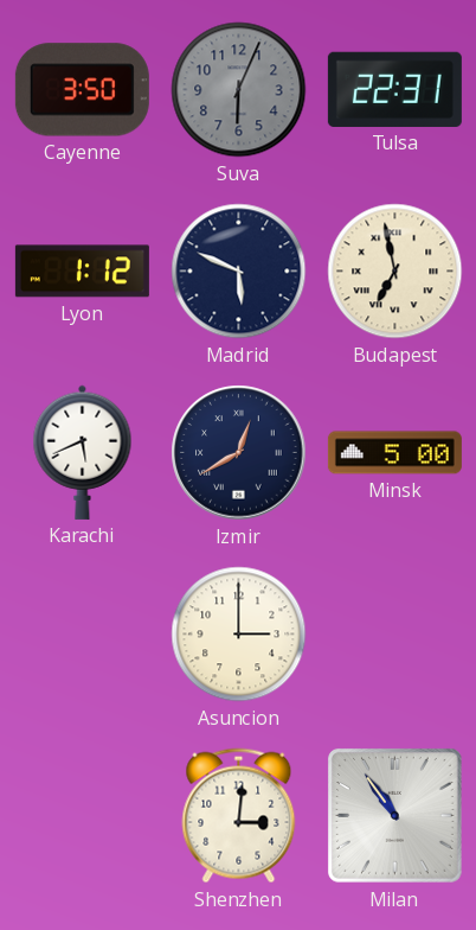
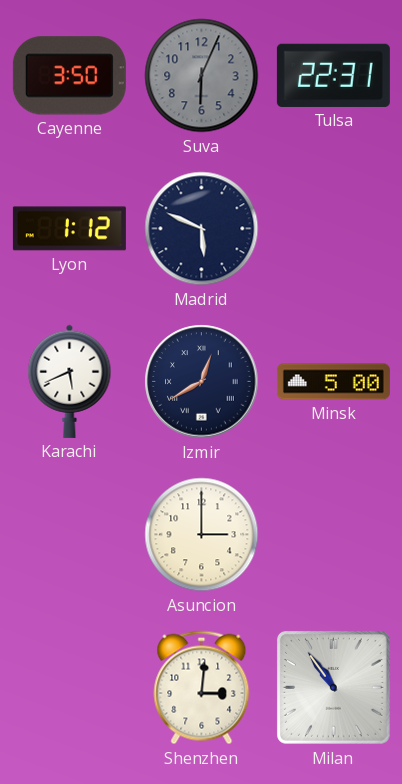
Budapest: 6:58 -> none
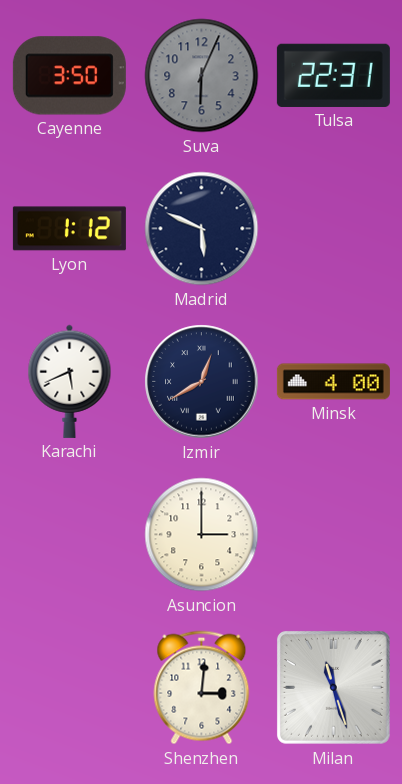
Minsk: 5:00 -> 4:00
Milan: 10:54 -> 11:27
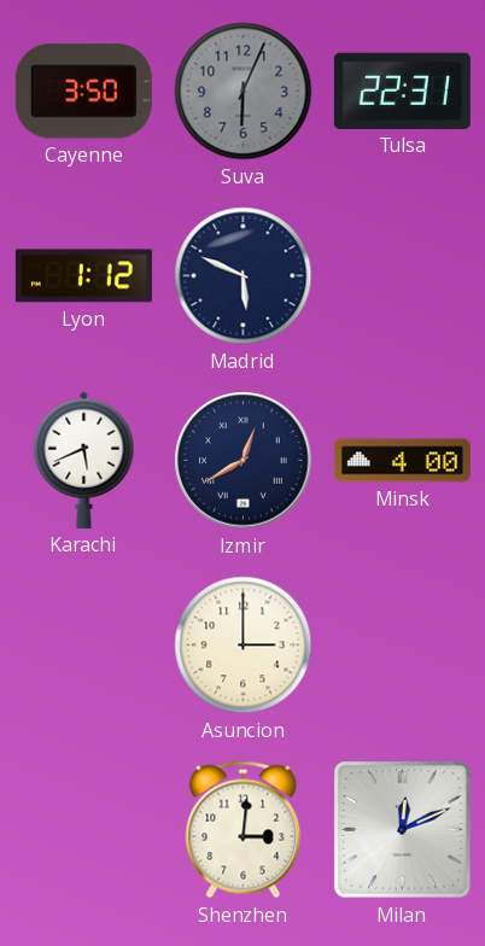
Milan: 11:27 -> 12:11
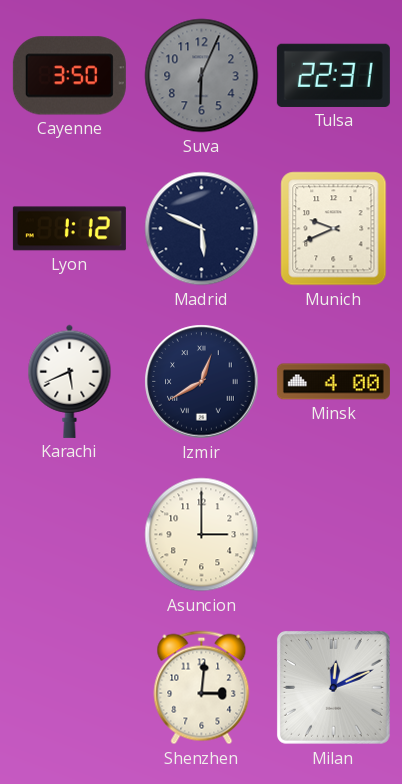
Munich: none -> 9:41
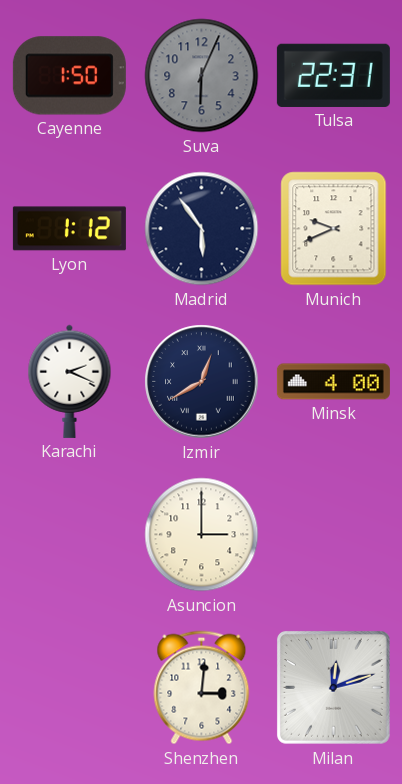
Cayenne: 3:50 -> 1:50
Madrid: 5:49 -> 5:54
Karachi: 5:41 -> 2:19
Milan: 12:11 -> 12:12
